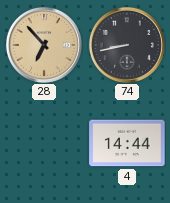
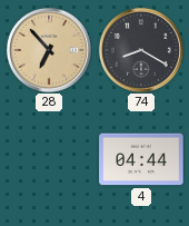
74: 8:43 -> 8:20
4: 14:44 -> 04:44
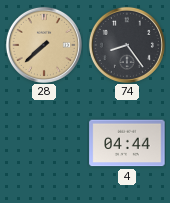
28: 6:53 -> 7:38
74: 8:20 -> 8:24
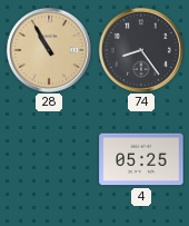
28: 7:38 -> 10:55
4: 04:44 -> 05:25
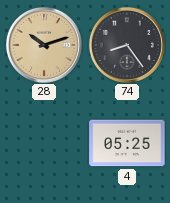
28: 10:55 -> 10:12
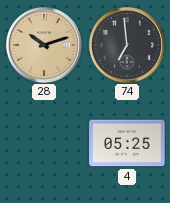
74: 8:24 -> 6:59
